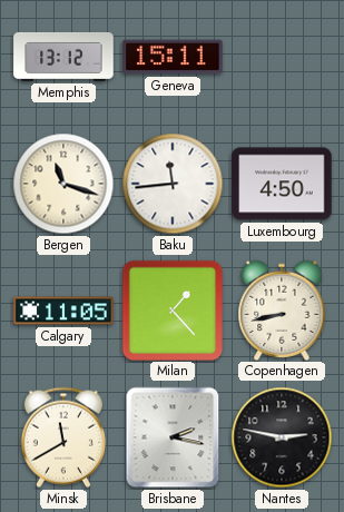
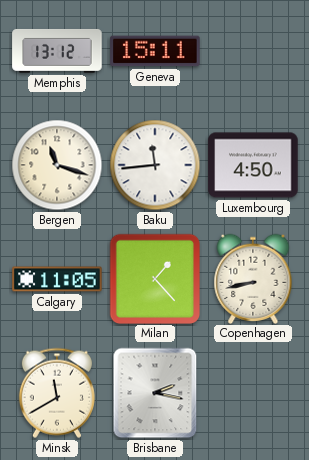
Nantes: 2:47 -> none
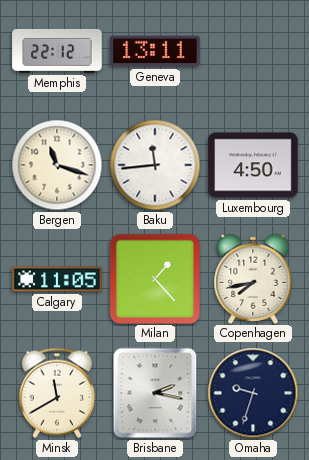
Memphis: 13:12 -> 22:12
Geneva: 15:11 -> 13:11
Copenhagen: 8:43 -> 7:43
Omaha: none -> 9:33
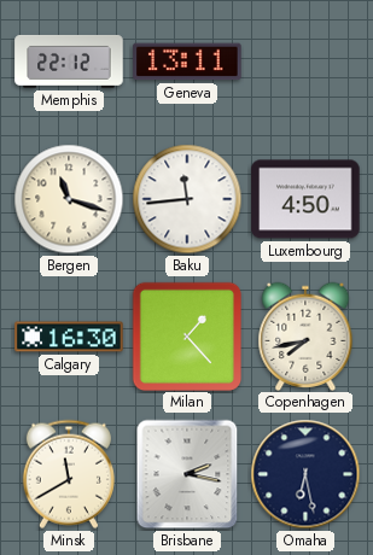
Calgary: 11:05 -> 16:30
Omaha: 9:33 -> 6:28
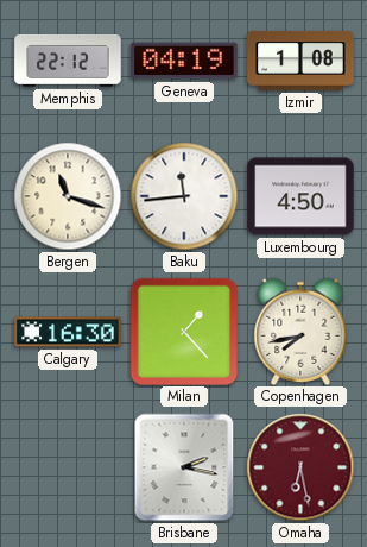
Geneva: 13:11 -> 04:19
Izmir: none -> 1:08
Minsk: 11:40 -> none
Omaha dial: navy -> burgundy
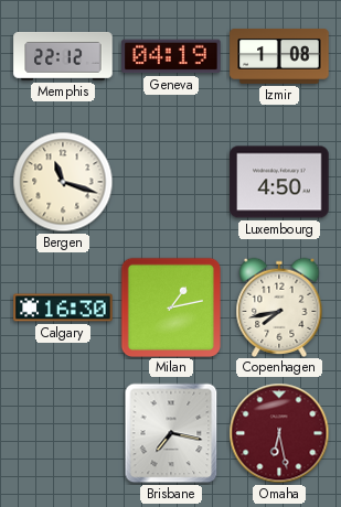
Baku: 11:44 -> none
Milan: 1:23 -> 1:13
Brisbane: 2:17 -> 7:17
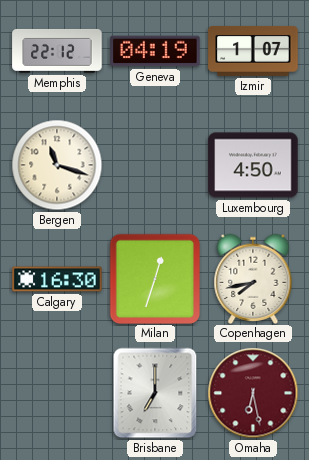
Izmir: 1:08 -> 1:07
Milan: 1:13 -> 12:33
Brisbane: 7:17 -> 7:00
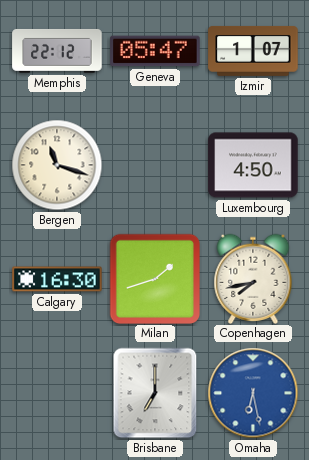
Geneva: 04:19 -> 05:47
Milan: 12:33 -> 1:42
Omaha dial: burgundy -> blue
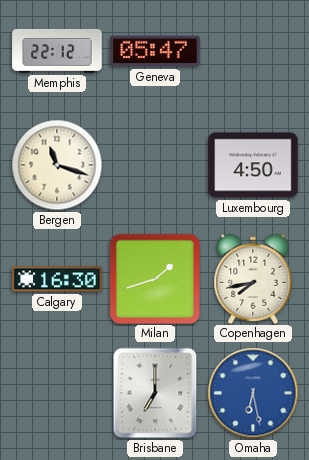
Izmir: 1:07 -> none
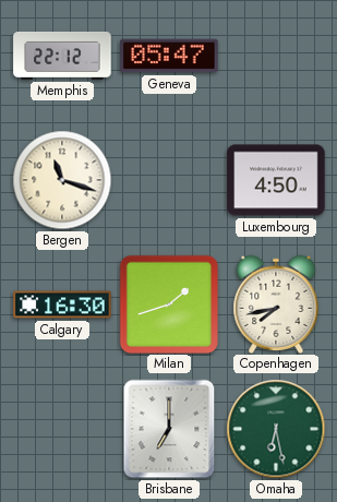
Omaha dial: blue -> green
